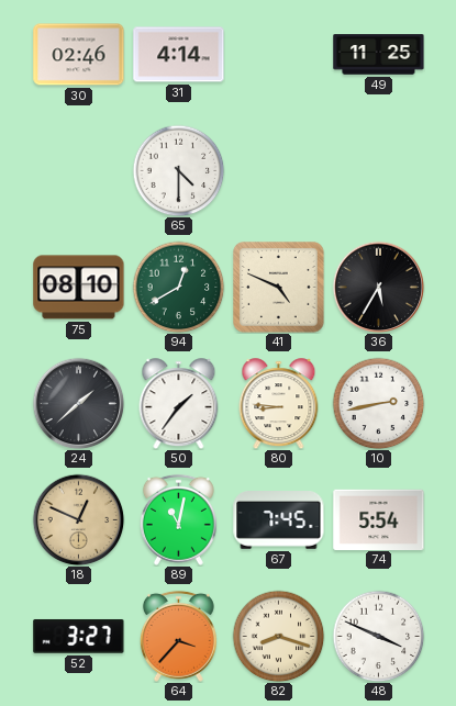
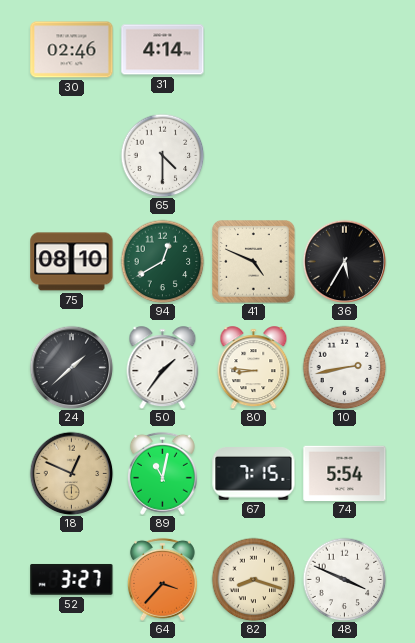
49: 11:25 -> none
67: 7:45 -> 7:15
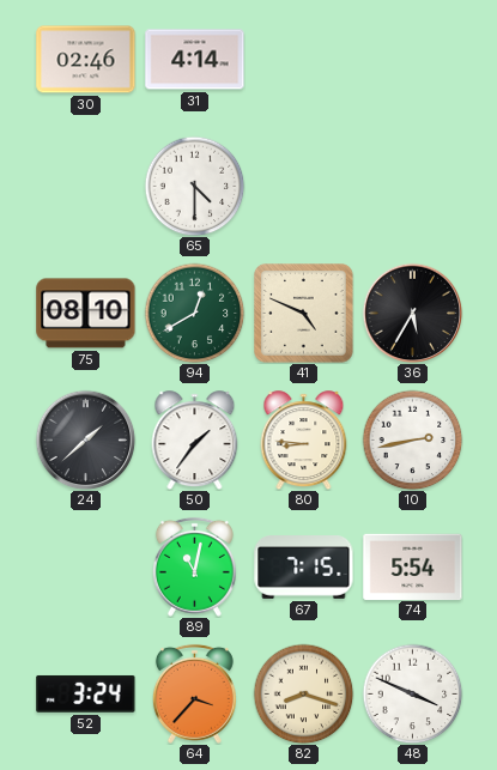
18: 12:49 -> none
52: 3:27 -> 3:24
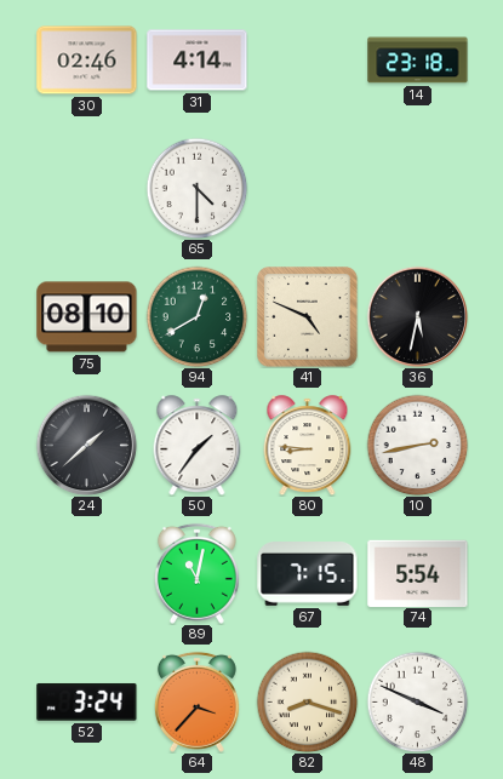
14: none -> 23:18
36: 5:35 -> 5:32
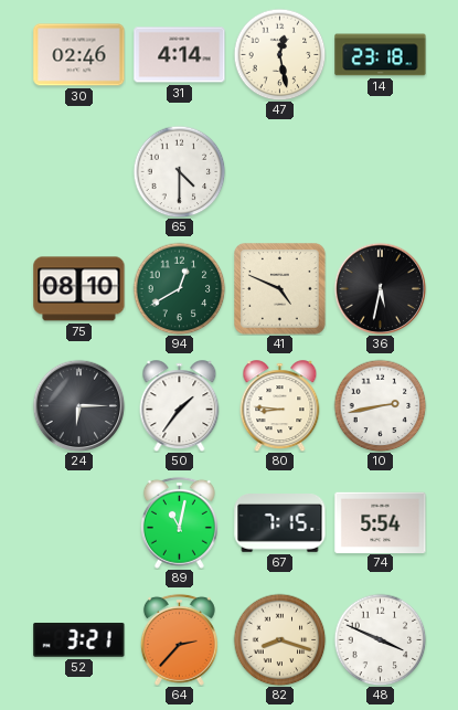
47: none -> 12:28
24: 1:38 -> 6:15
52: 3:24 -> 3:21
64: 3:37 -> 2:37
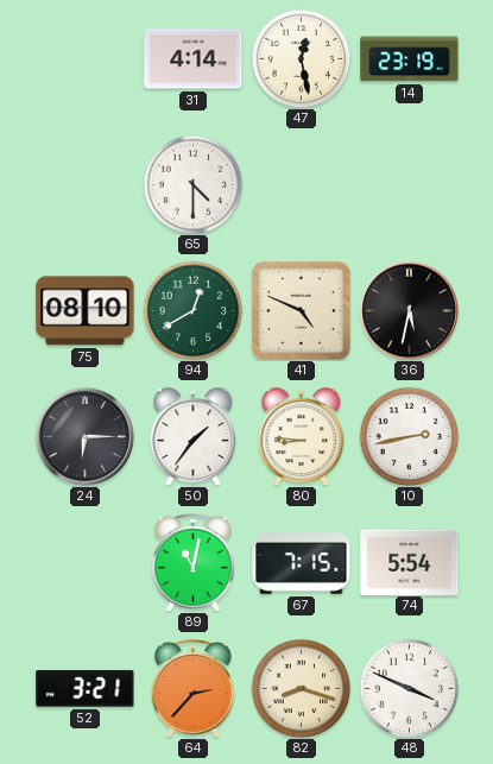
30: 02:46 -> none
14: 23:18 -> 23:19
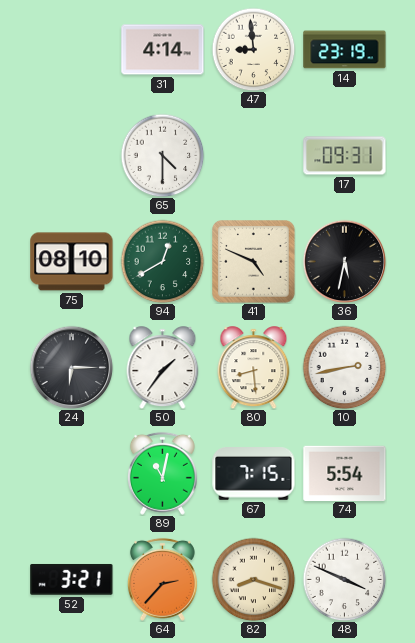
47: 12:28 -> 8:59
17: none -> 09:31
80: 8:46 -> 8:29
